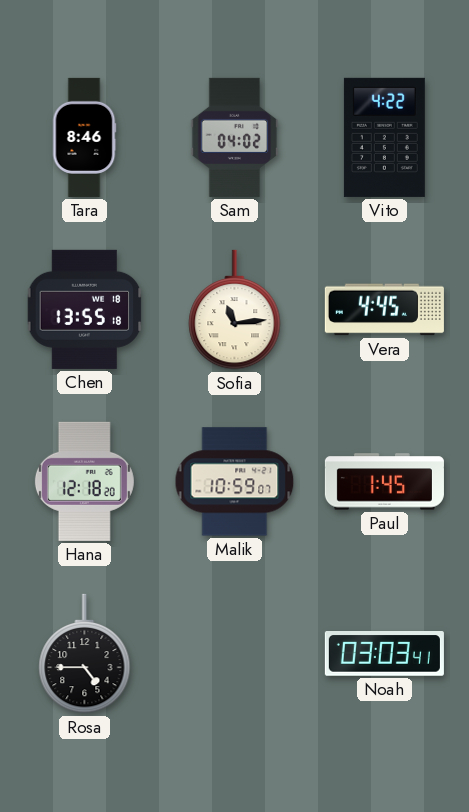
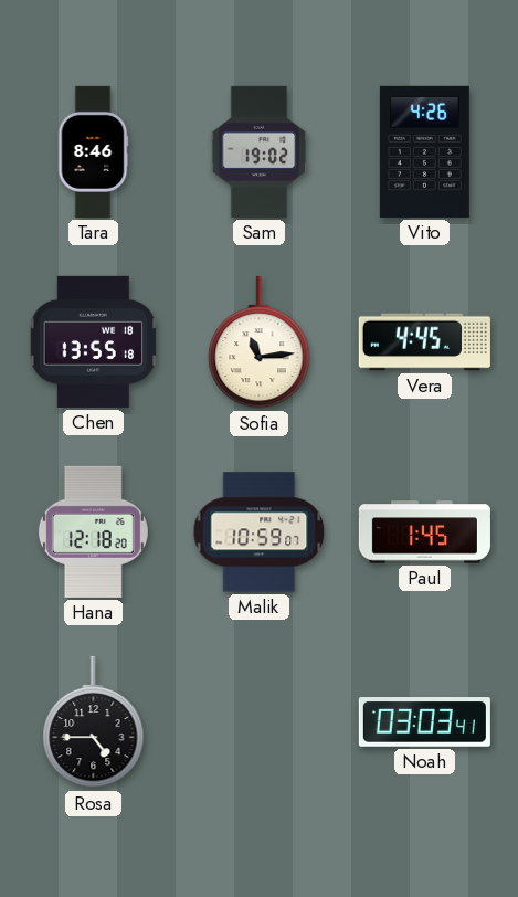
Sam: 04:02 -> 19:02
Vito: 4:22 -> 4:26
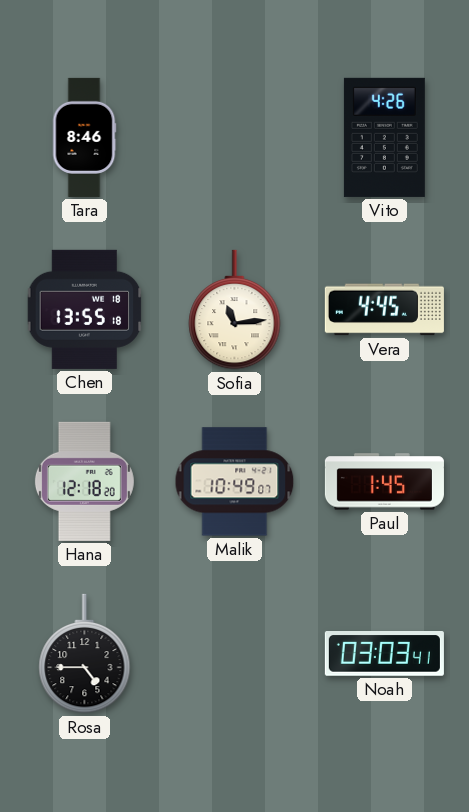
Sam: 19:02 -> none
Malik: 10:59 -> 10:49
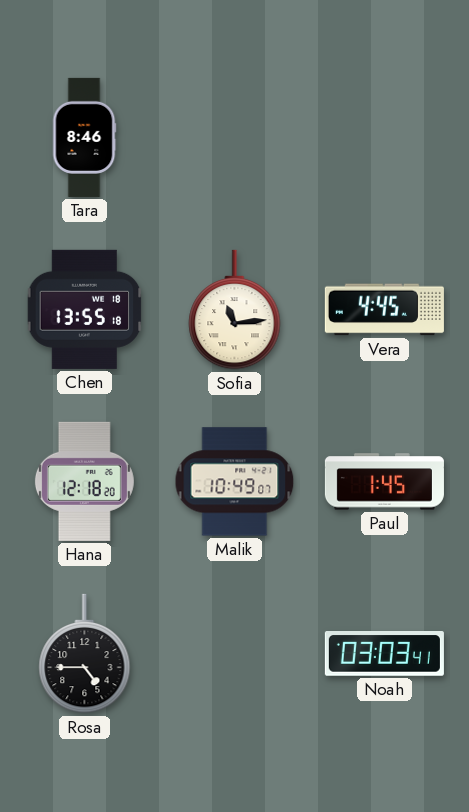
Vito: 4:26 -> none
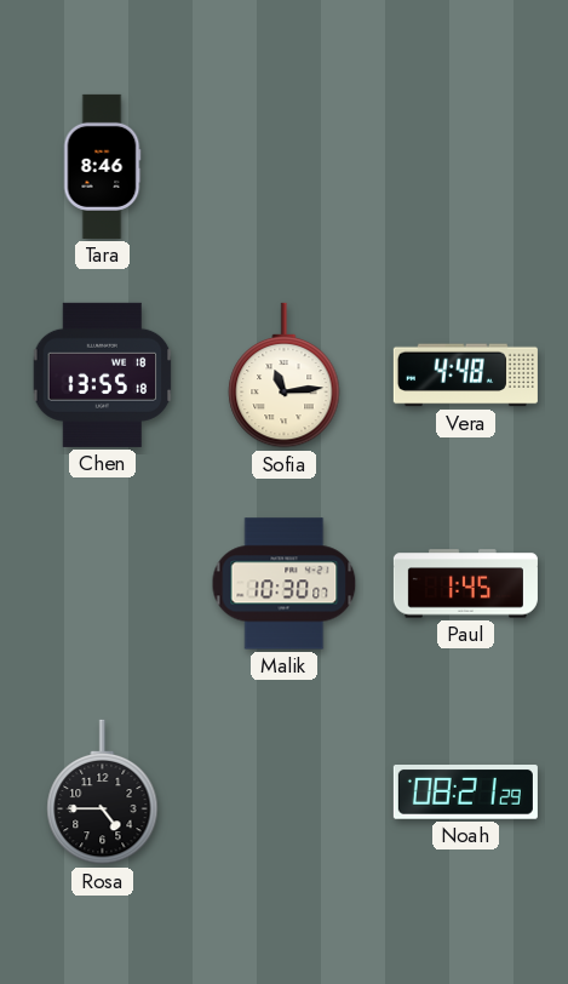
Vera: 4:45 -> 4:48
Hana: 12:18 -> none
Malik: 10:49 -> 10:30
Noah: 03:03 -> 08:21
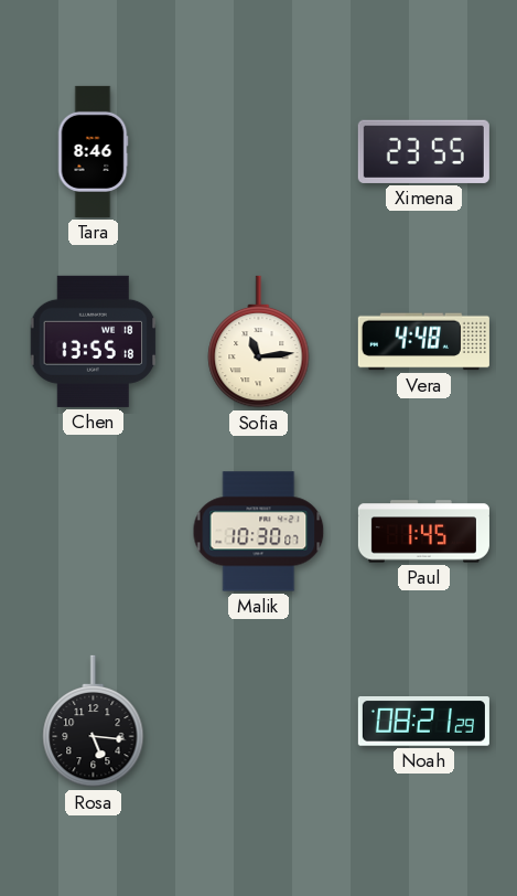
Ximena: none -> 23:55
Rosa: 4:45 -> 5:16
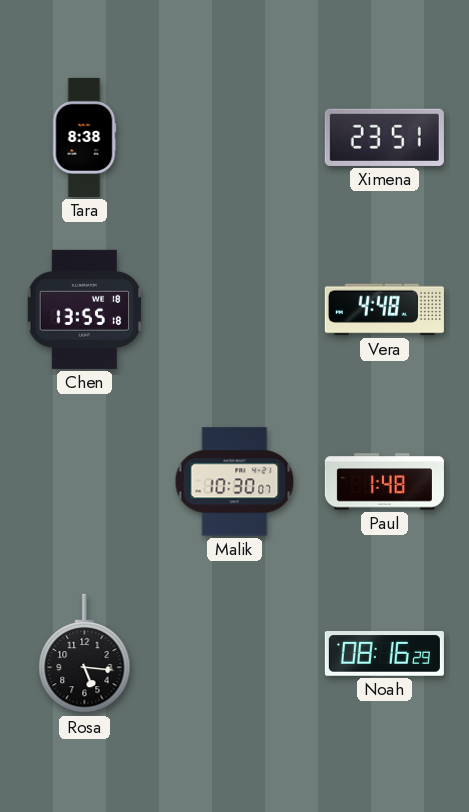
Tara: 8:46 -> 8:38
Ximena: 23:55 -> 23:51
Sofia: 11:14 -> none
Paul: 1:45 -> 1:48
Noah: 08:21 -> 08:16
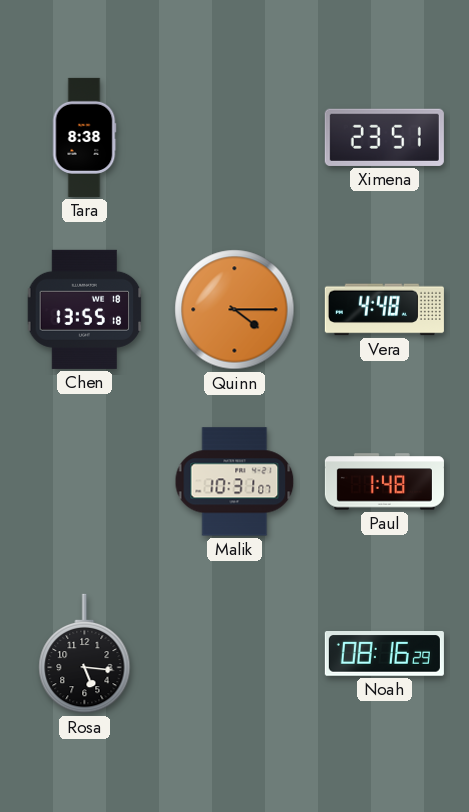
Quinn: none -> 4:15
Malik: 10:30 -> 10:31
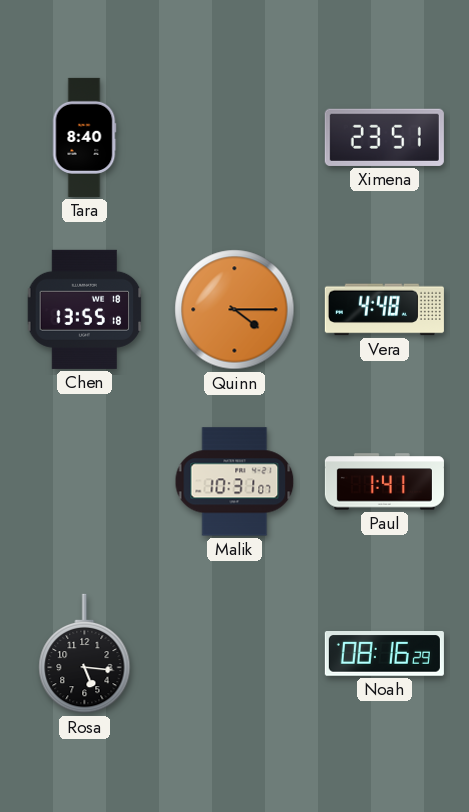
Tara: 8:38 -> 8:40
Paul: 1:48 -> 1:41
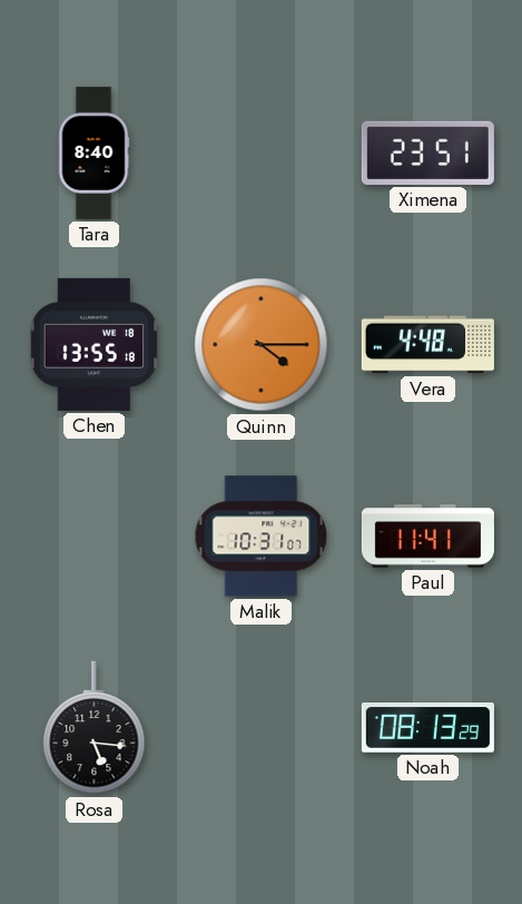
Paul: 1:41 -> 11:41
Noah: 08:16 -> 08:13
